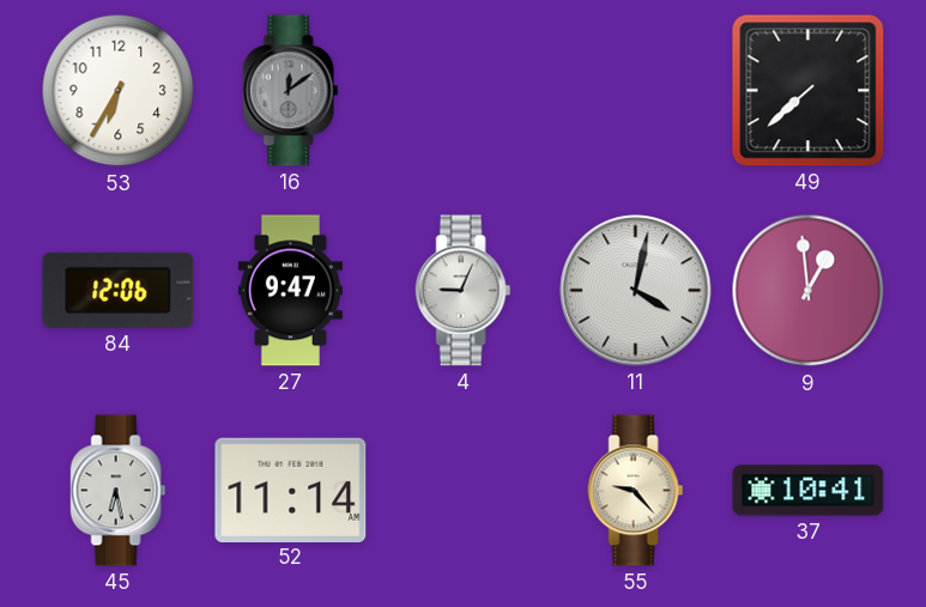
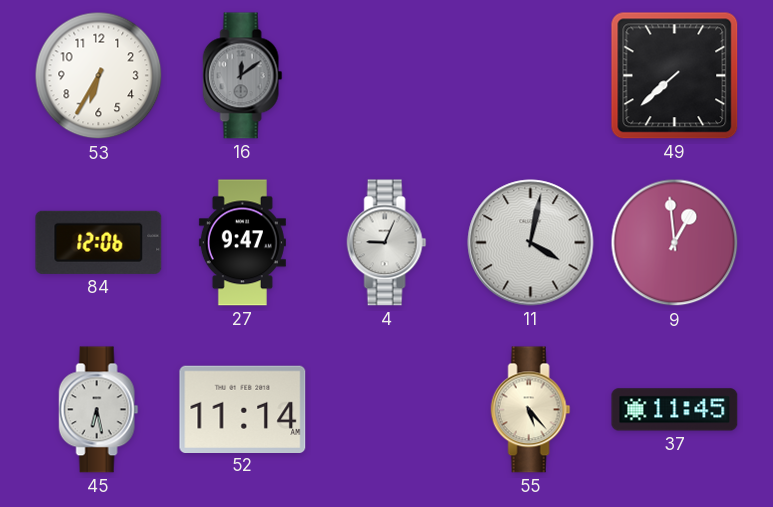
55: 9:23 -> 5:23
37: 10:41 -> 11:45
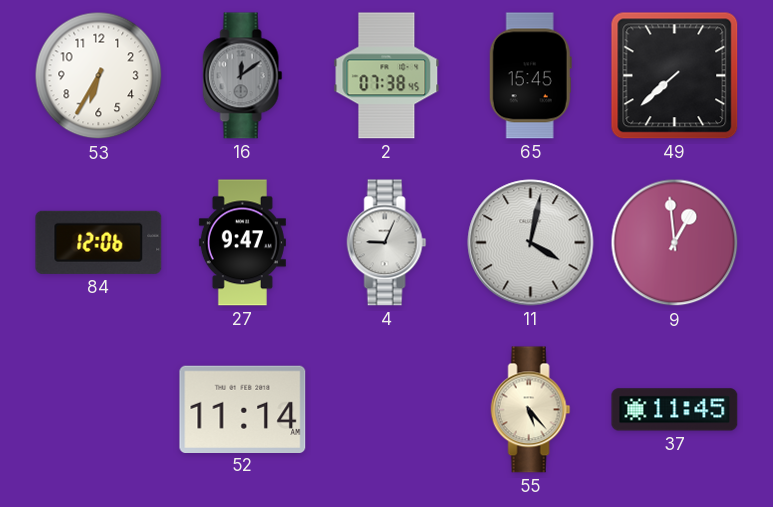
2: none -> 07:38
65: none -> 15:45
45: 6:28 -> none
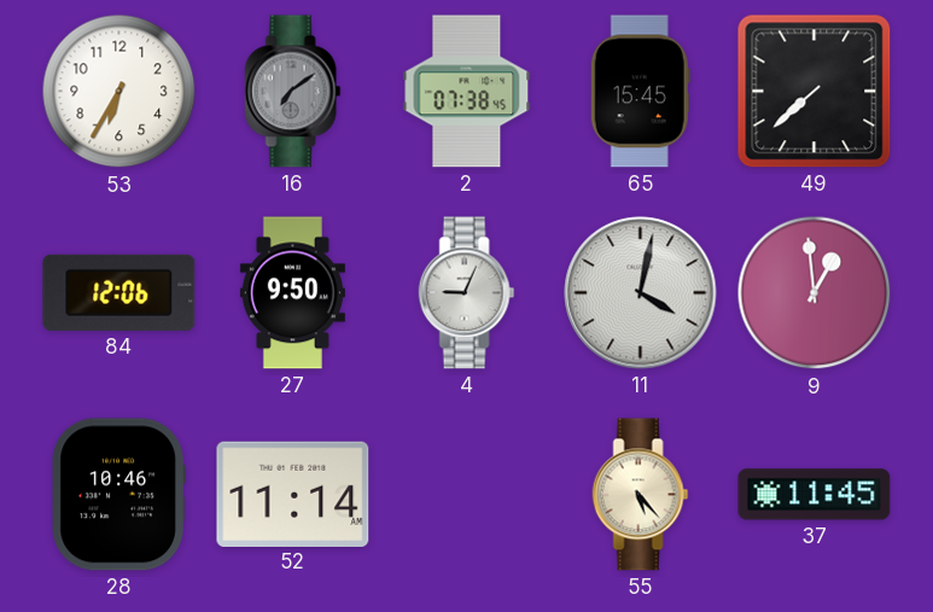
16: 12:09 -> 7:09
27: 9:47 -> 9:50
28: none -> 10:46
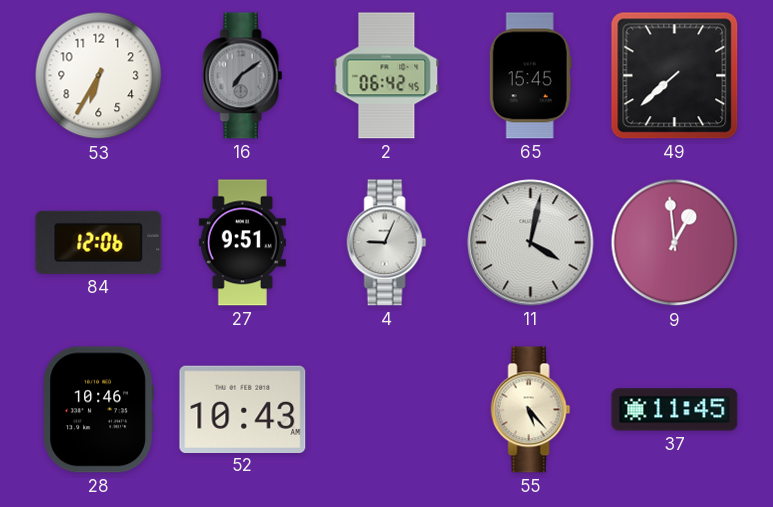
2: 07:38 -> 06:42
27: 9:50 -> 9:51
52: 11:14 -> 10:43
